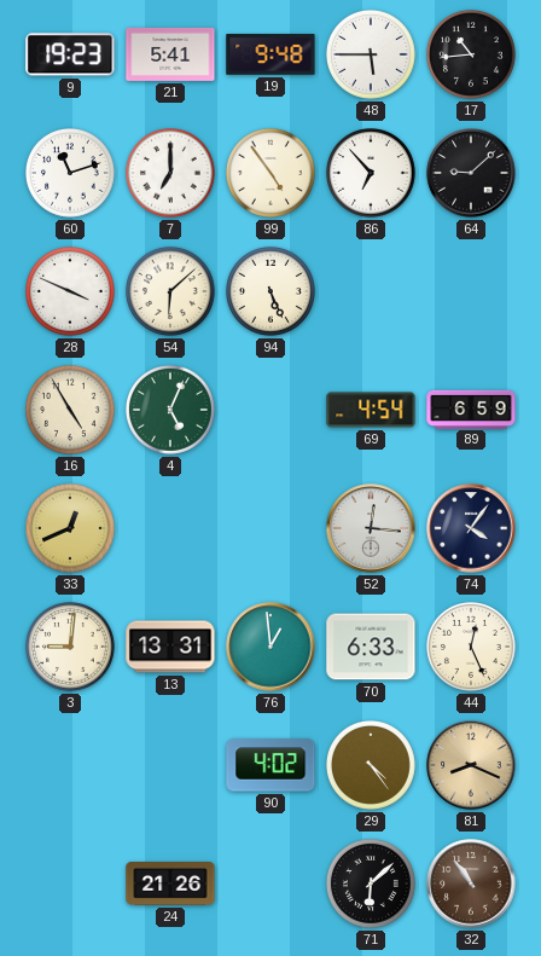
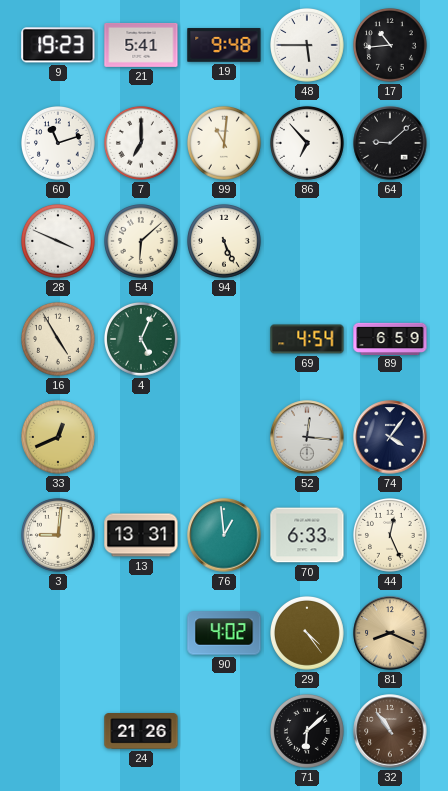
99: 4:54 -> 11:01
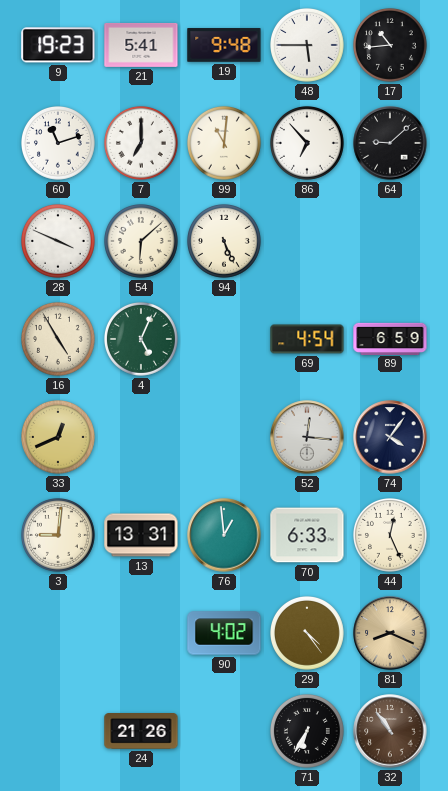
71: 6:08 -> 6:35
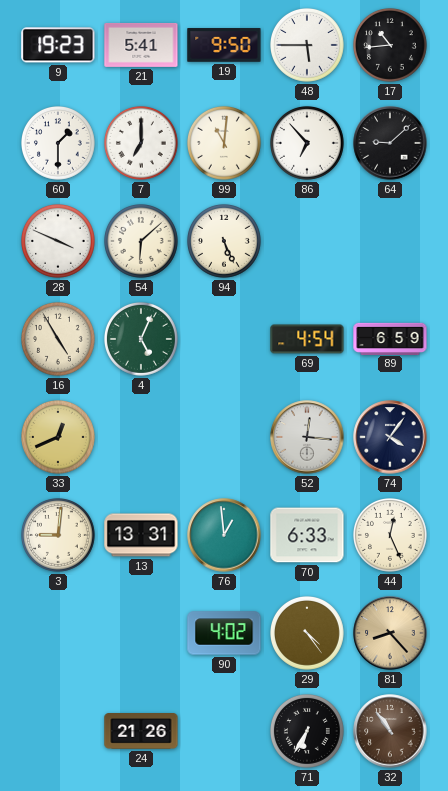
19: 9:48 -> 9:50
60: 11:12 -> 1:30
81: 8:19 -> 8:23
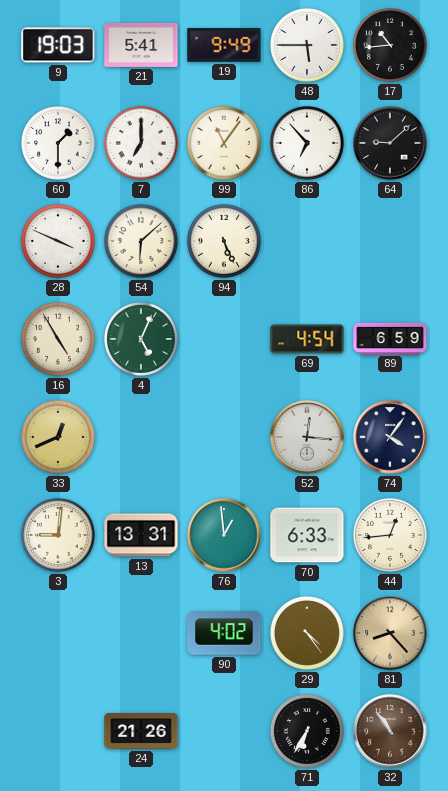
9: 19:23 -> 19:03
19: 9:50 -> 9:49
99: 11:01 -> 11:06
44: 12:26 -> 12:44
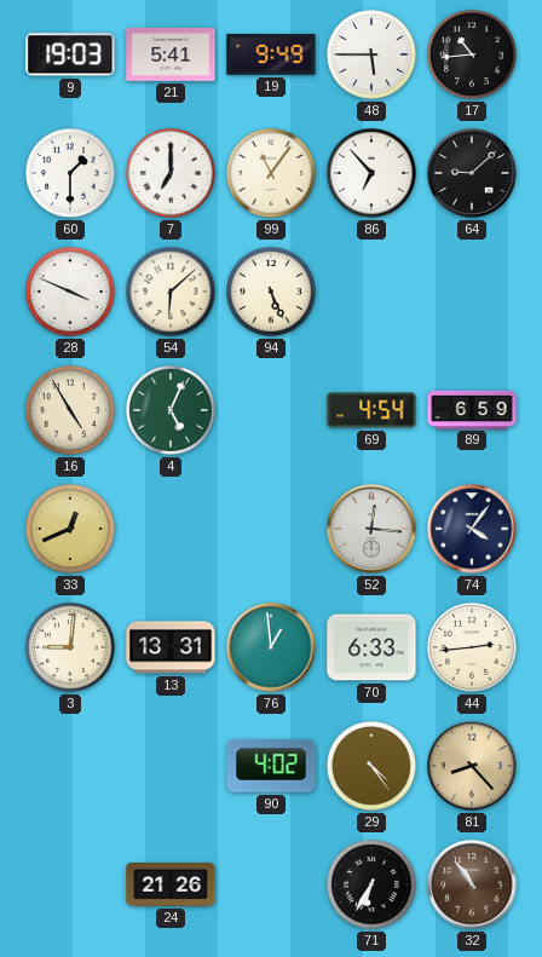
44: 12:44 -> 2:44
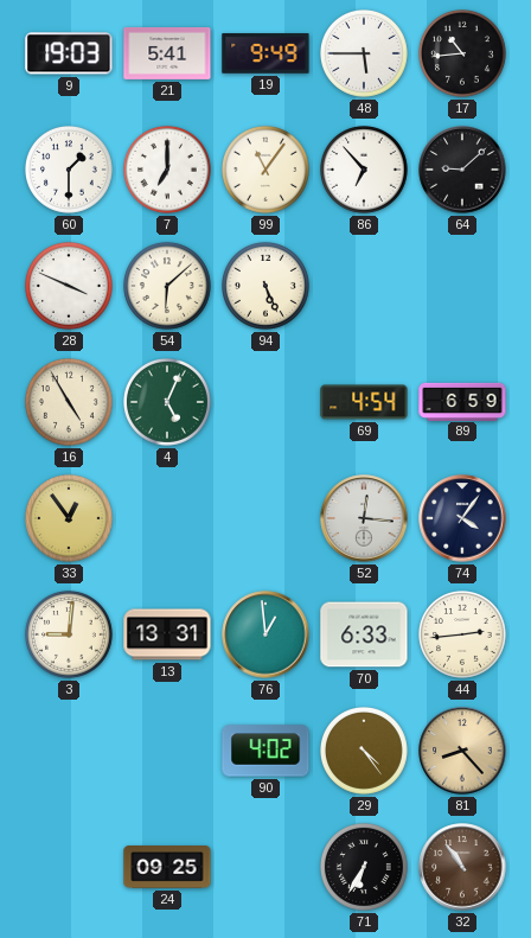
33: 12:41 -> 12:54
24: 21:26 -> 09:25
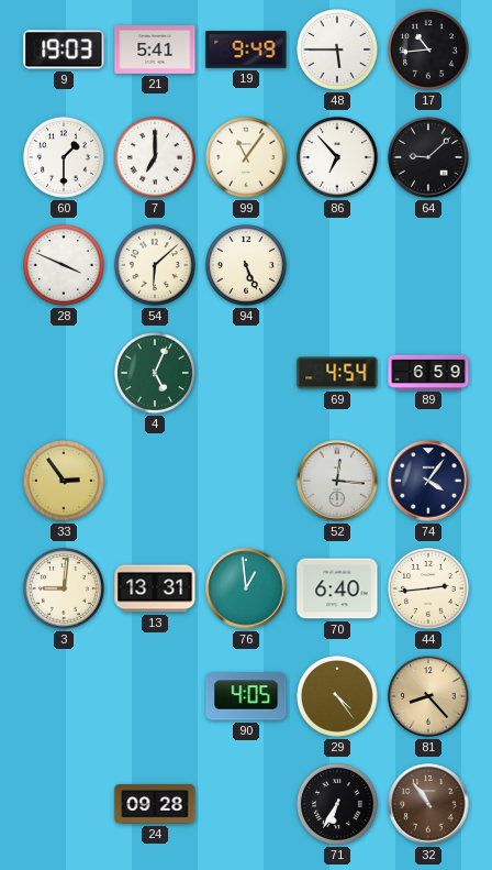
16: 4:55 -> none
33: 12:54 -> 2:54
70: 6:33 -> 6:40
90: 4:02 -> 4:05
24: 09:25 -> 09:28
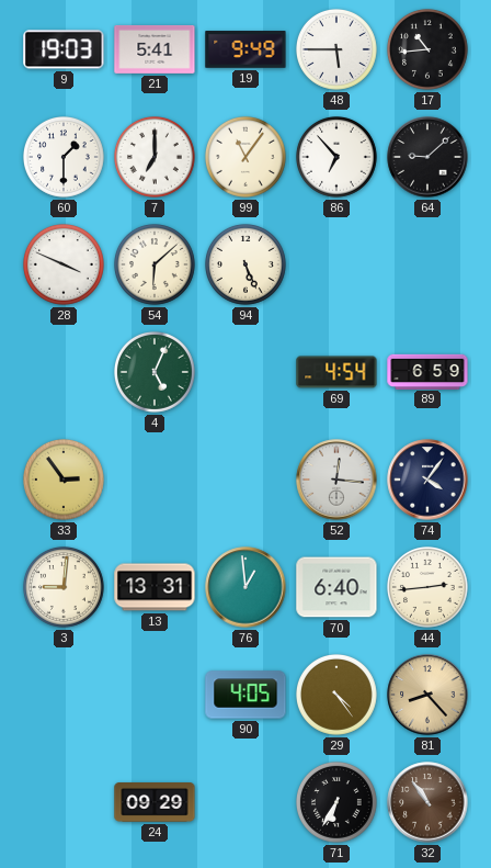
24: 09:28 -> 09:29
